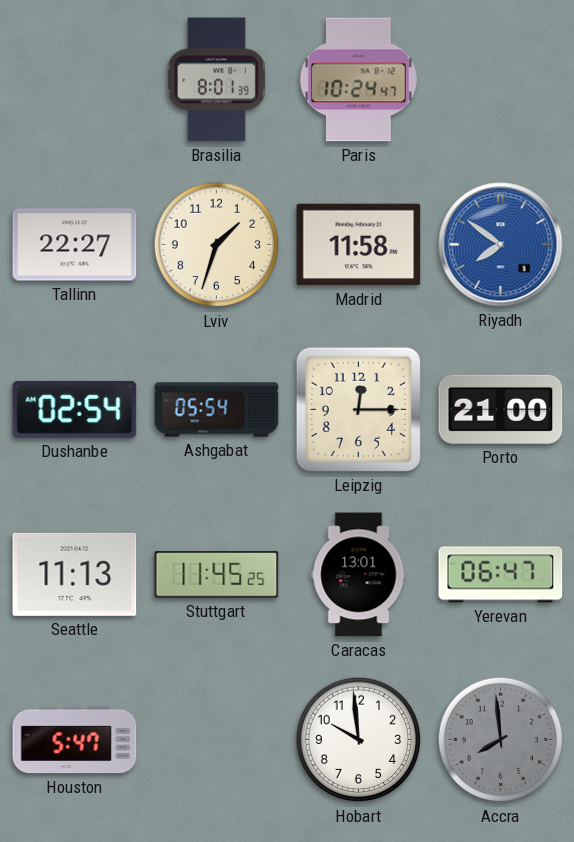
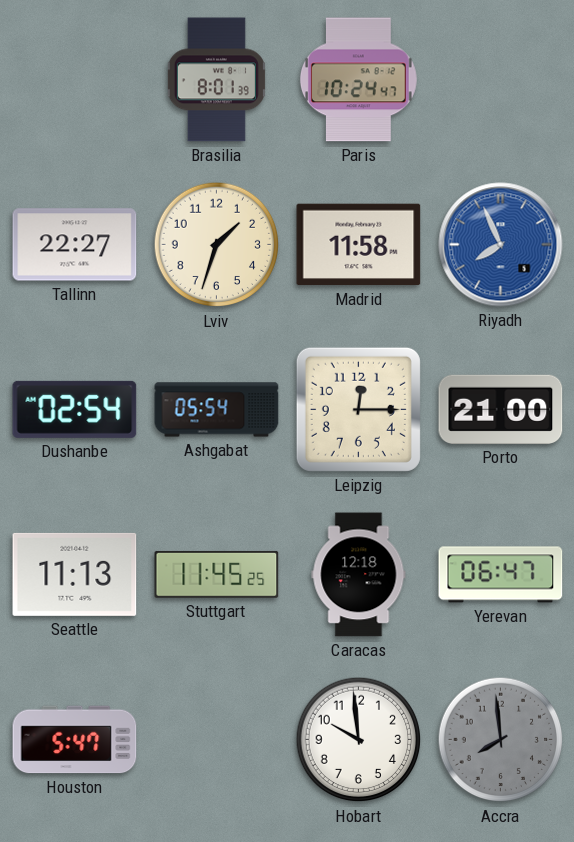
Riyadh: 7:51 -> 7:56
Caracas: 13:01 -> 12:18
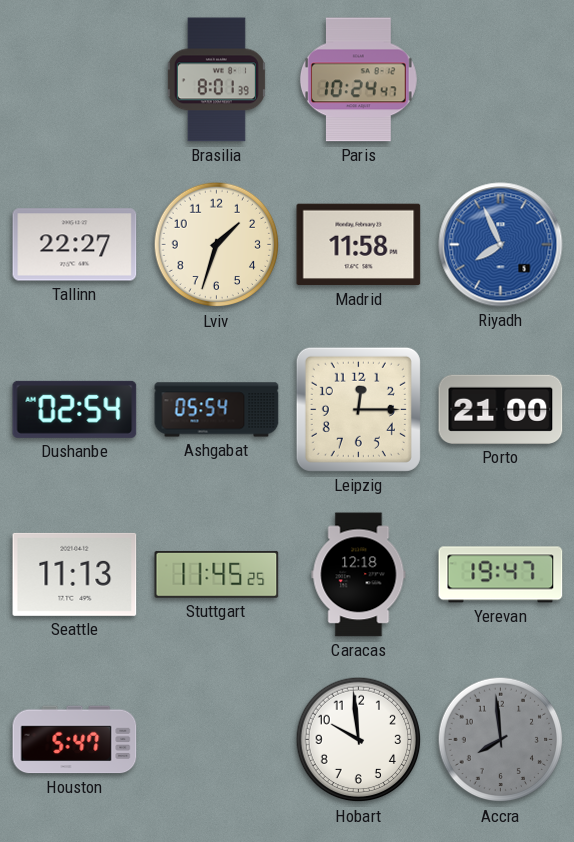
Yerevan: 06:47 -> 19:47
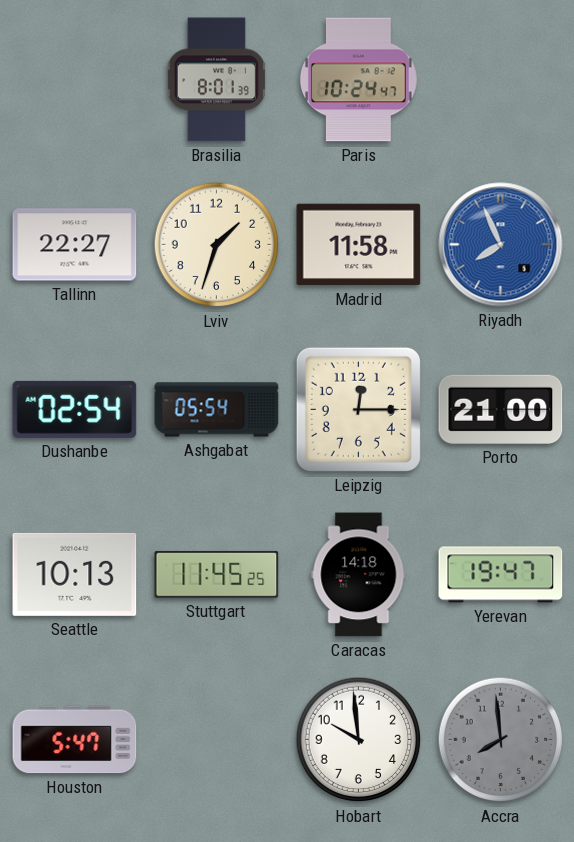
Seattle: 11:13 -> 10:13
Caracas: 12:18 -> 14:18
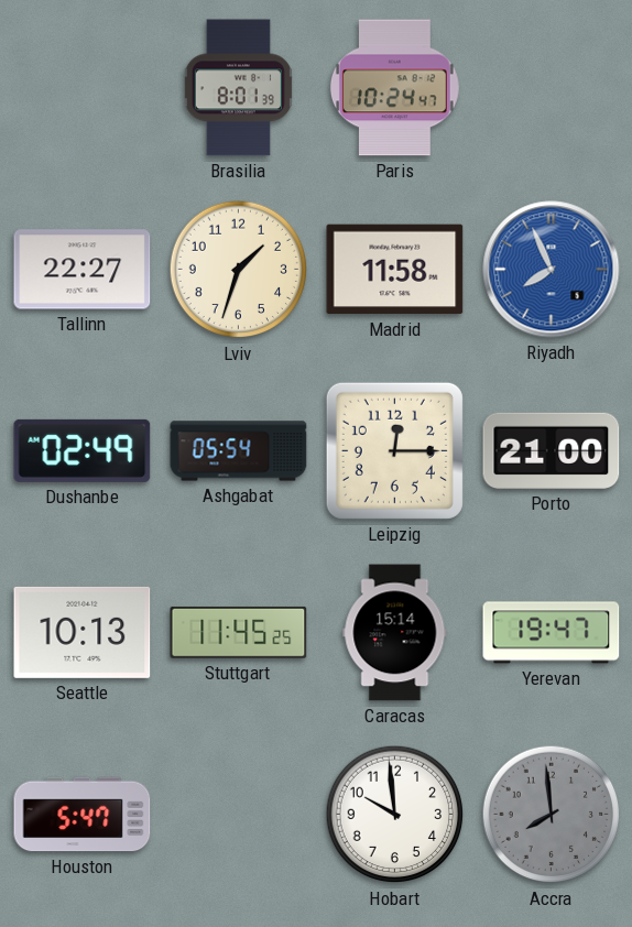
Dushanbe: 02:54 -> 02:49
Caracas: 14:18 -> 15:14
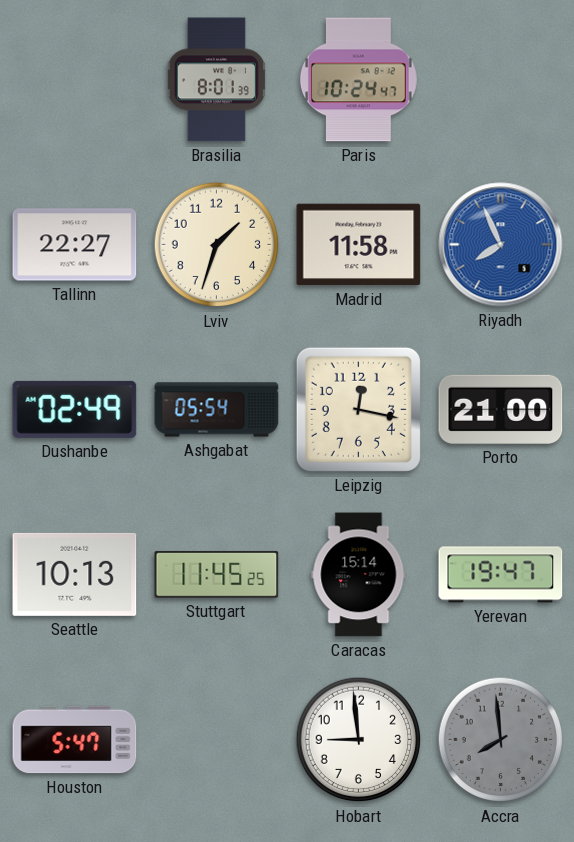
Leipzig: 12:15 -> 12:17
Hobart: 9:59 -> 8:59
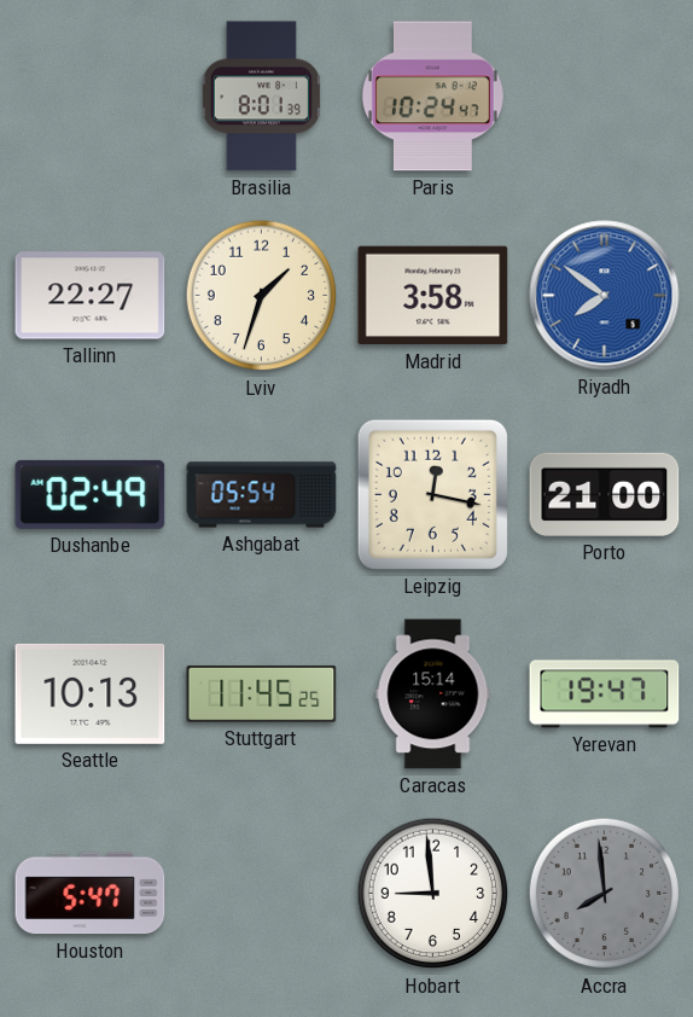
Madrid: 11:58 -> 3:58
Riyadh: 7:56 -> 7:51
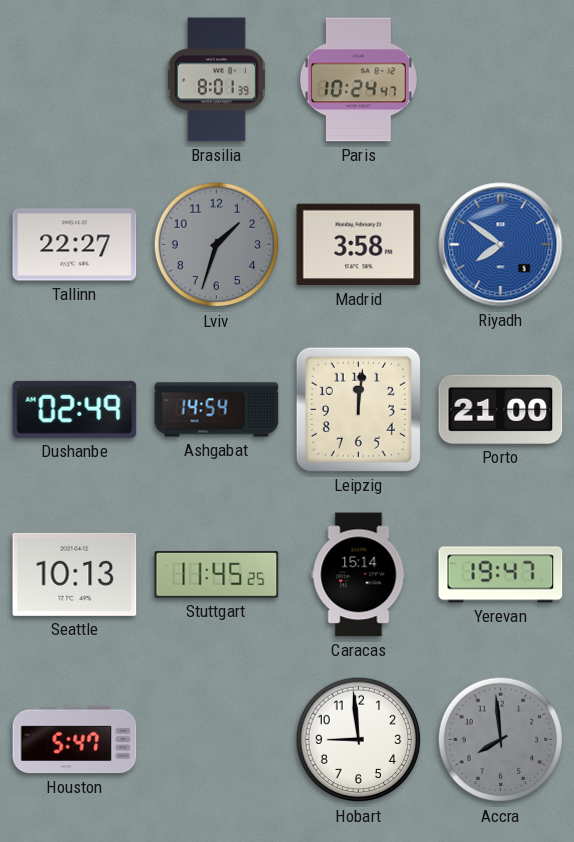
Lviv dial: cream -> grey
Ashgabat: 05:54 -> 14:54
Leipzig: 12:17 -> 12:01
